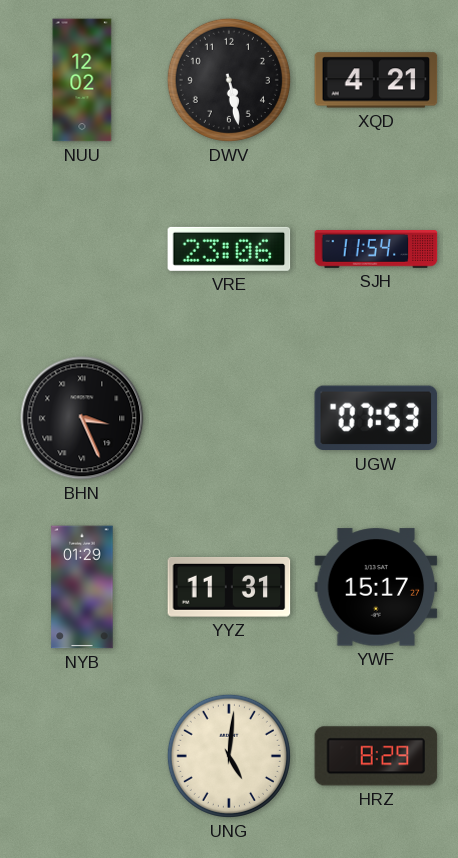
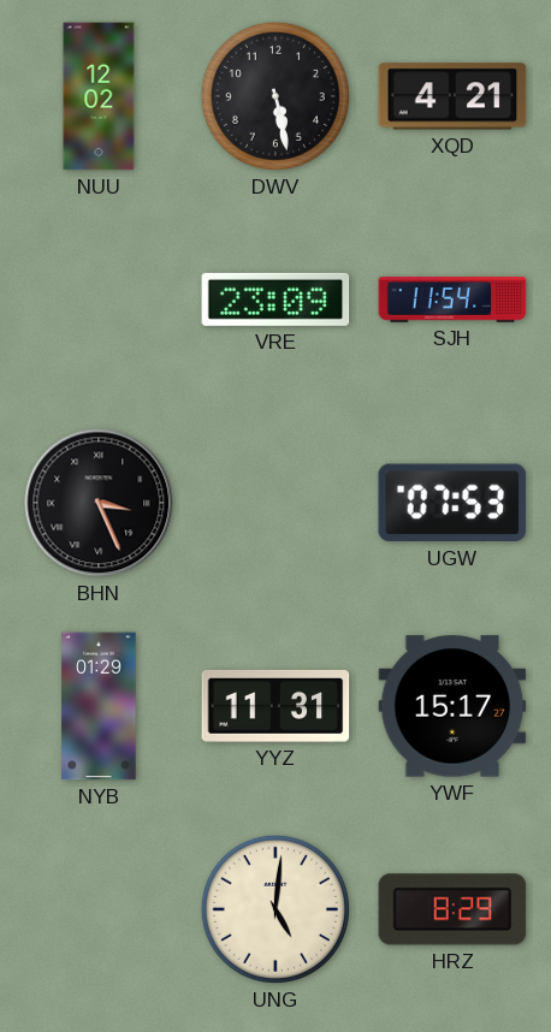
VRE: 23:06 -> 23:09
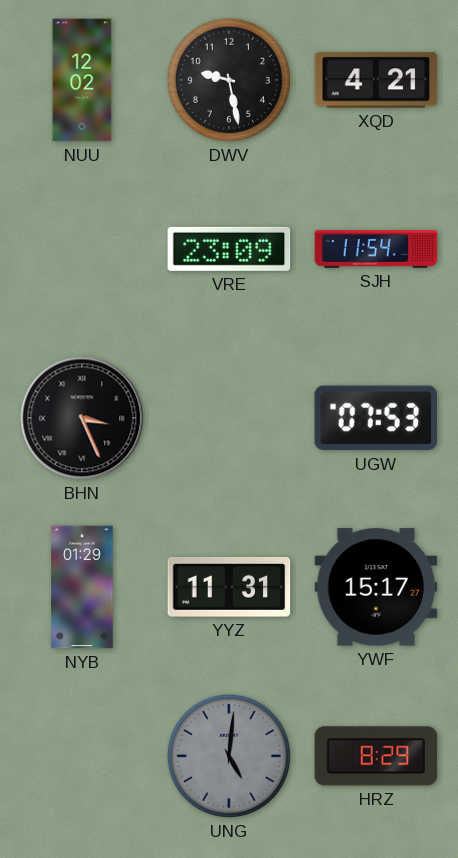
DWV: 5:28 -> 9:28
UNG dial: cream -> grey
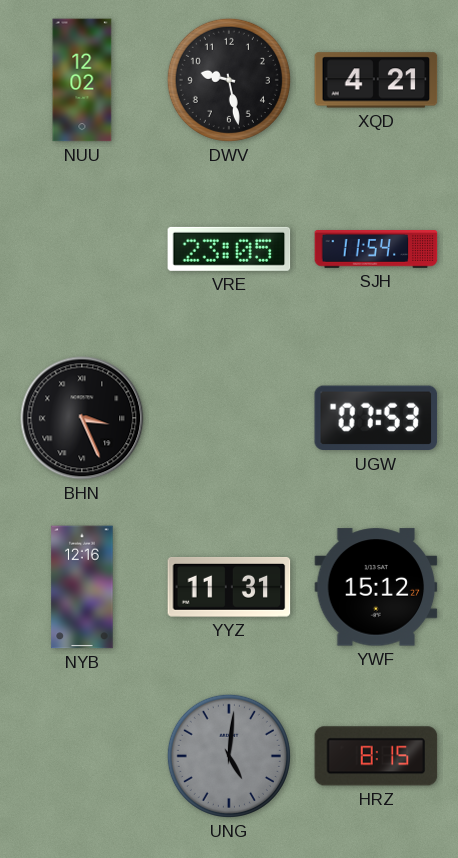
VRE: 23:09 -> 23:05
NYB: 01:29 -> 12:16
YWF: 15:17 -> 15:12
HRZ: 8:29 -> 8:15
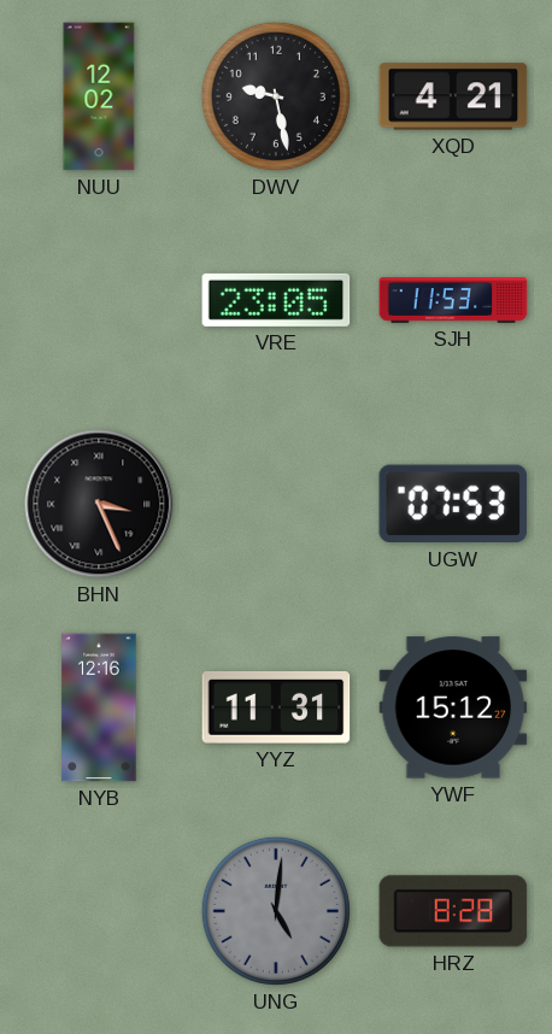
SJH: 11:54 -> 11:53
HRZ: 8:15 -> 8:28
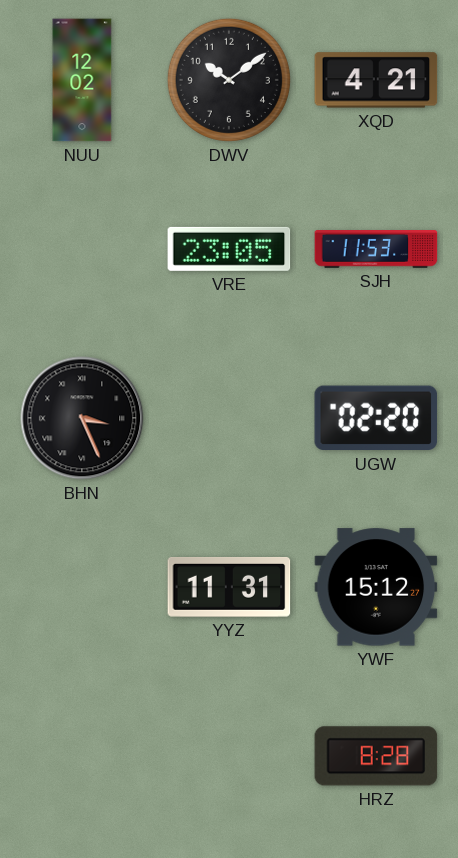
DWV: 9:28 -> 10:09
UGW: 07:53 -> 02:20
NYB: 12:16 -> none
UNG: 5:01 -> none
